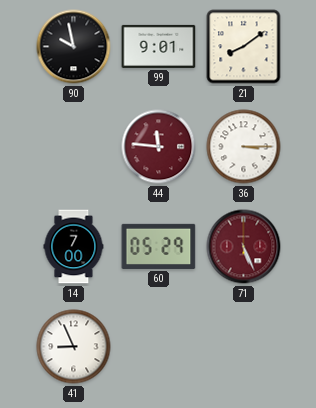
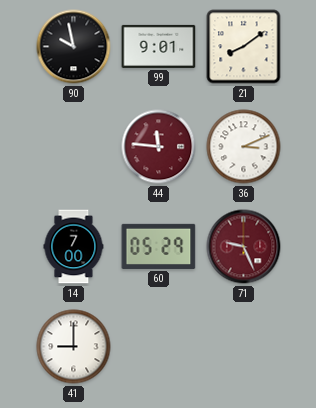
36: 3:15 -> 3:11
71: 5:26 -> 9:26
41: 8:56 -> 9:00
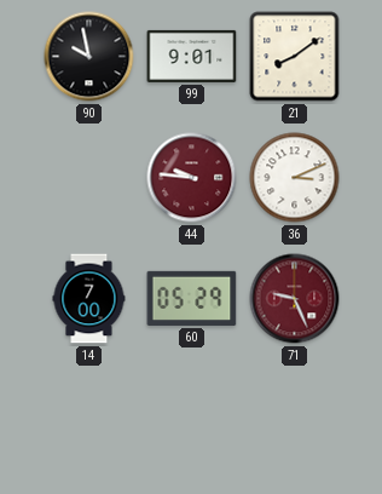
44: 11:46 -> 9:46
41: 9:00 -> none
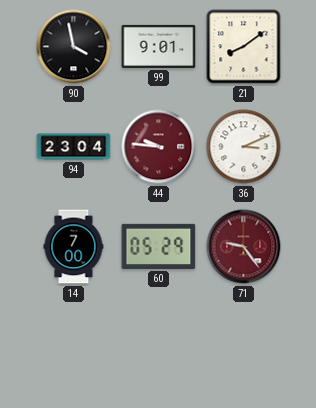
90: 9:58 -> 3:58
94: none -> 23:04
71: 9:26 -> 9:24
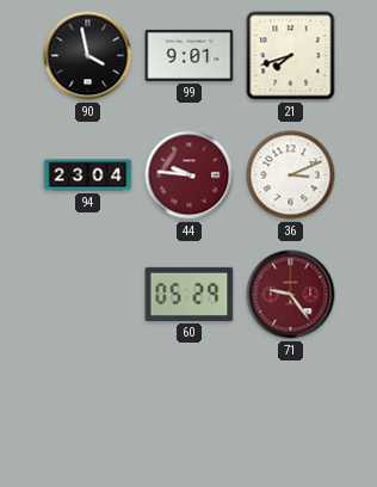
21: 8:09 -> 7:42
14: 7:00 -> none
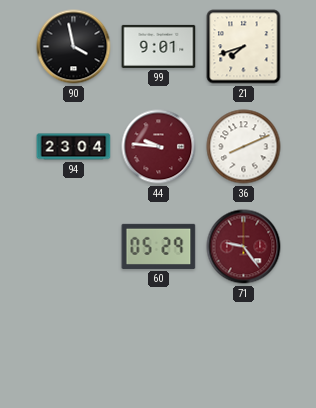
36: 3:11 -> 8:11
